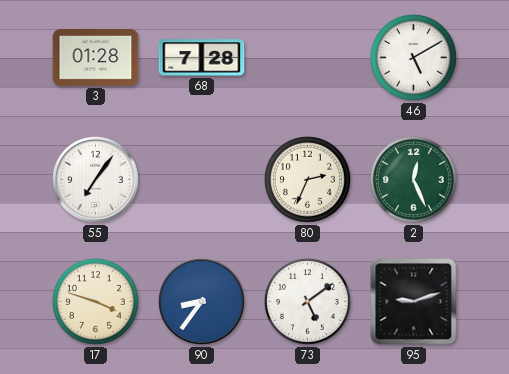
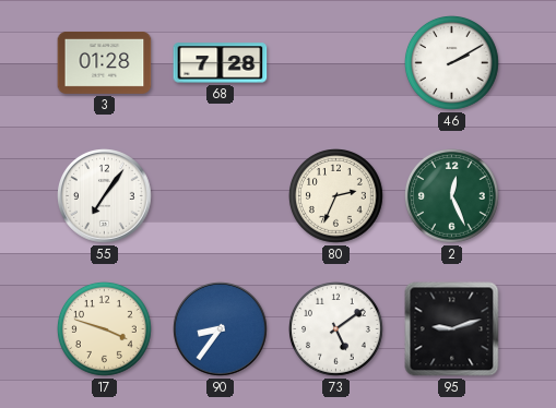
46: 5:10 -> 2:10
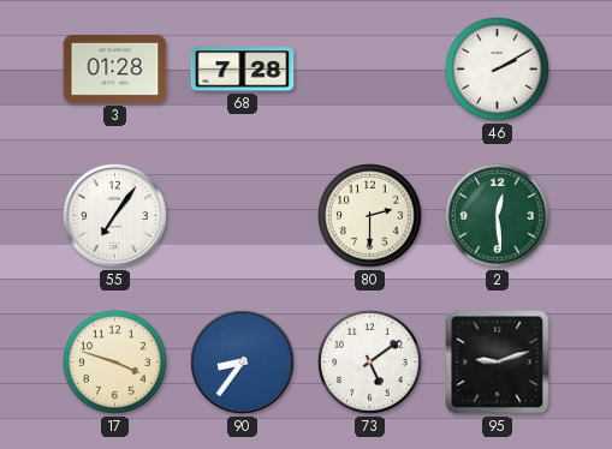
80: 2:34 -> 2:30
2: 12:26 -> 12:29
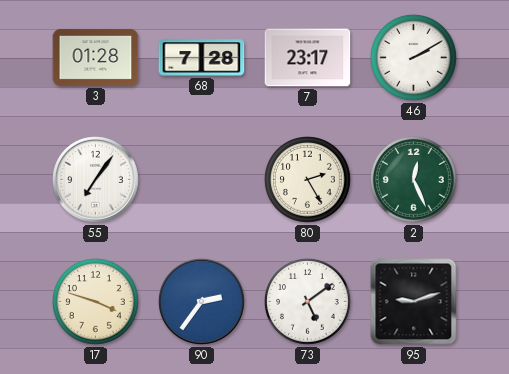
7: none -> 23:17
80: 2:30 -> 2:25
2: 12:29 -> 12:26
90: 8:36 -> 2:36
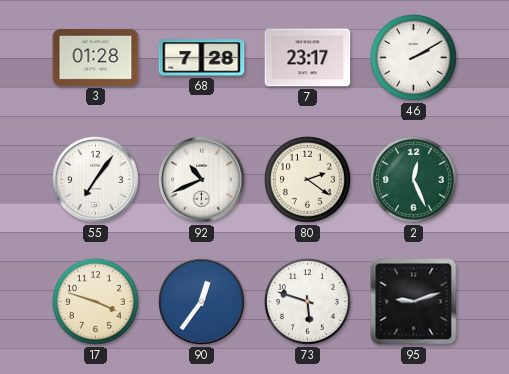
92: none -> 10:41
80: 2:25 -> 2:21
90: 2:36 -> 12:36
73: 5:09 -> 5:48
